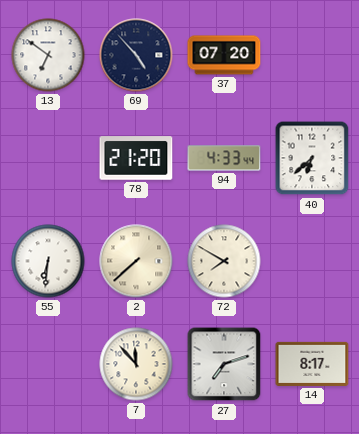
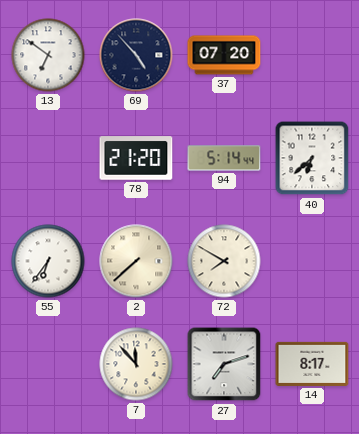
94: 4:33 -> 5:14
55: 6:31 -> 6:36
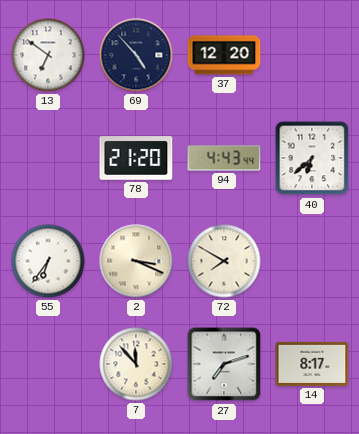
37: 07:20 -> 12:20
94: 5:14 -> 4:43
2: 7:38 -> 3:19
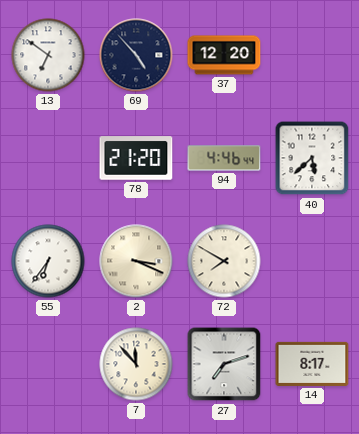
94: 4:43 -> 4:46
40: 6:38 -> 5:38
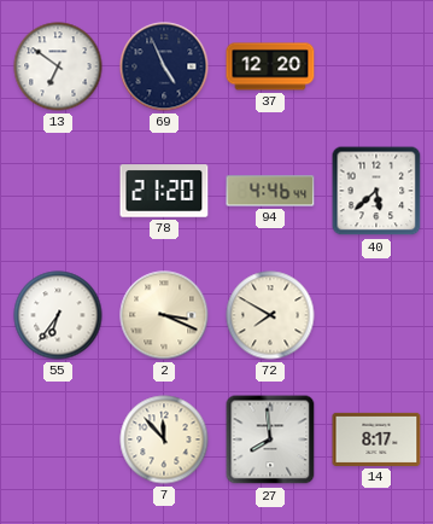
69: 4:53 -> 4:56
27: 7:12 -> 7:59
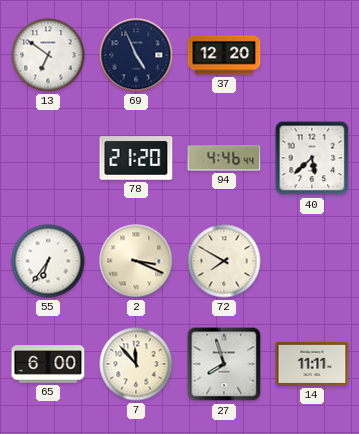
65: none -> 6:00
27: 7:59 -> 7:57
14: 8:17 -> 11:11
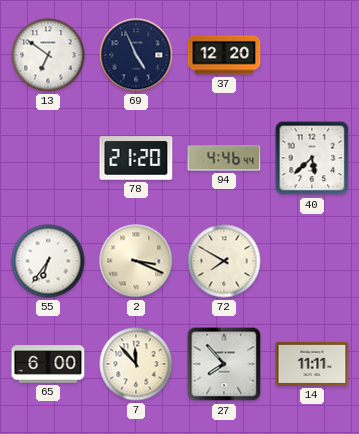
27: 7:57 -> 7:53
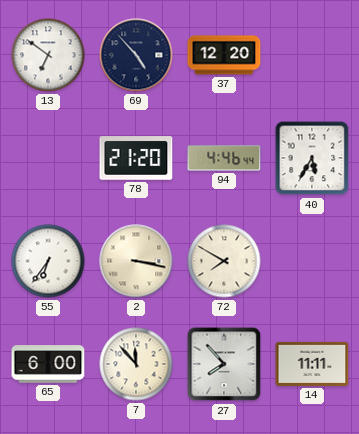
69: 4:56 -> 4:53
40: 5:38 -> 5:35
2: 3:19 -> 3:17
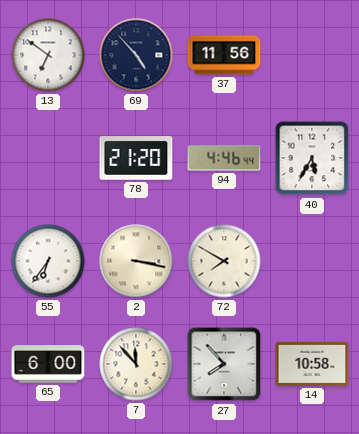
37: 12:20 -> 11:56
14: 11:11 -> 10:58
